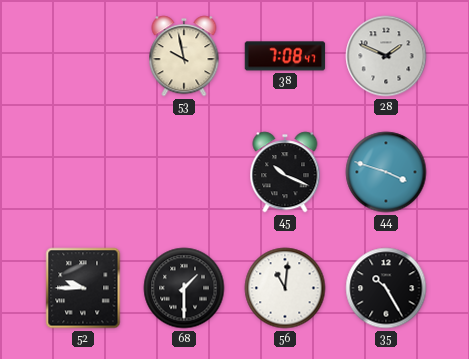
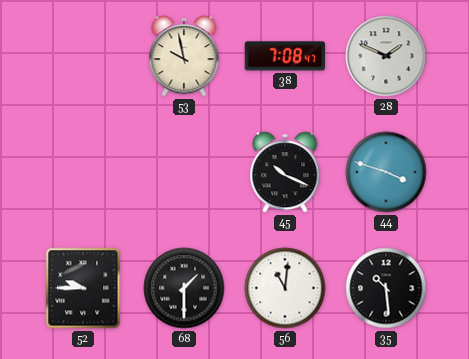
35: 10:25 -> 10:29
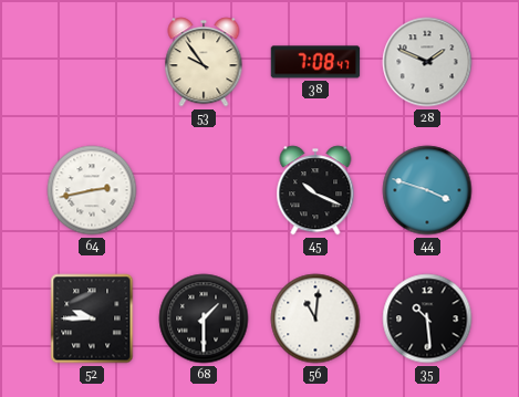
53: 9:58 -> 9:54
64: none -> 2:43
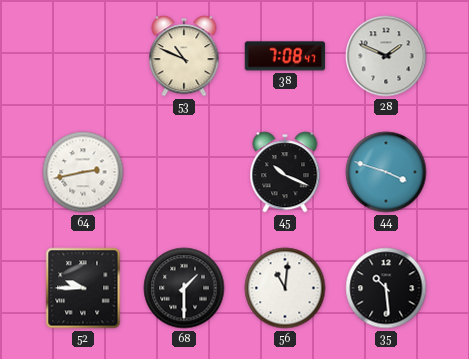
53: 9:54 -> 10:49
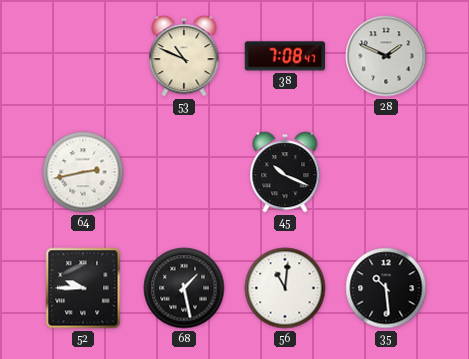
44: 3:48 -> none
68: 1:30 -> 1:28
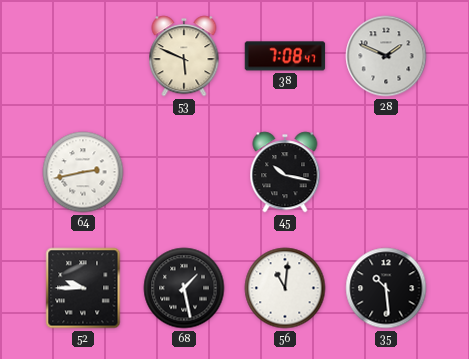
53: 10:49 -> 5:49
45: 10:19 -> 10:17
